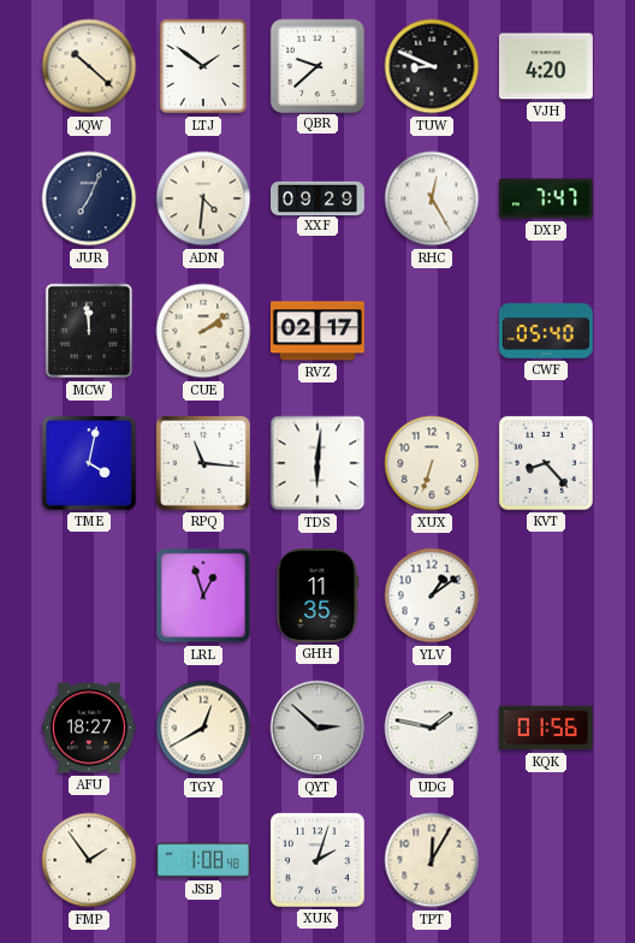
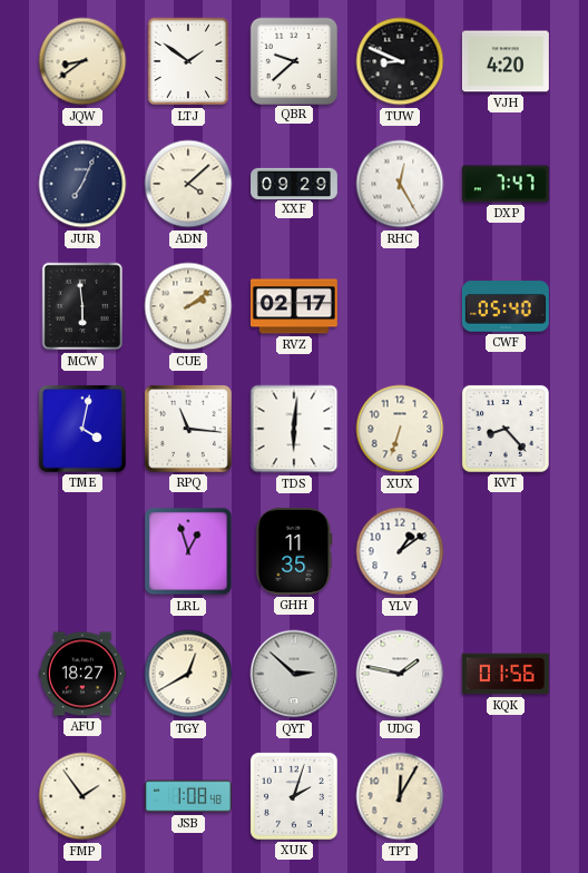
JQW: 10:22 -> 8:39
ADN: 4:31 -> 4:08
MCW: 11:59 -> 5:59
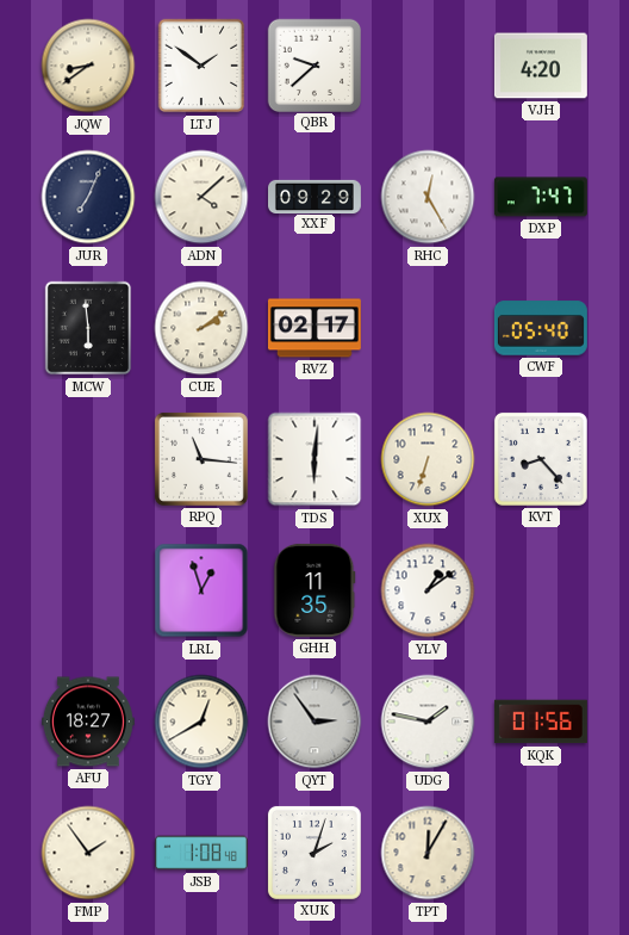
TUW: 8:49 -> none
TME: 4:02 -> none
QYT: 2:52 -> 2:54
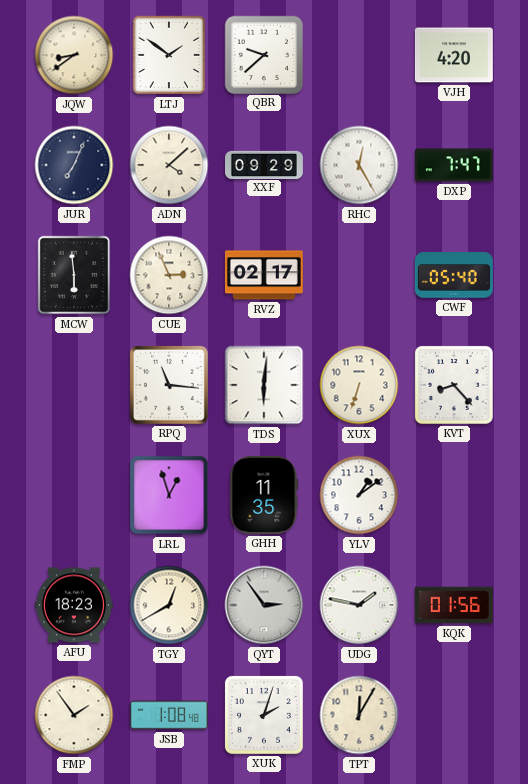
CUE: 2:09 -> 2:56
AFU: 18:27 -> 18:23
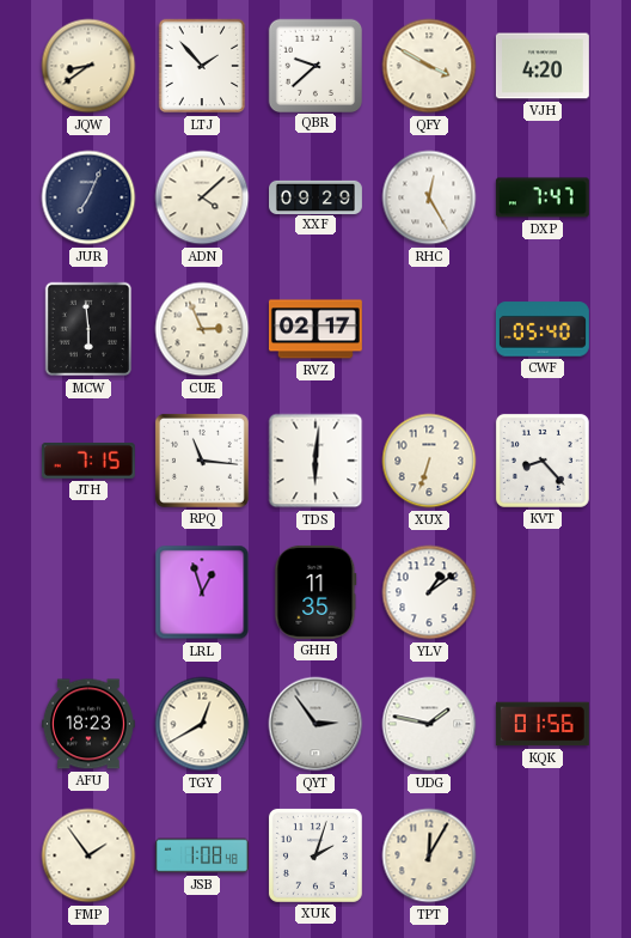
LTJ: 1:51 -> 1:53
QFY: none -> 3:50
JTH: none -> 7:15
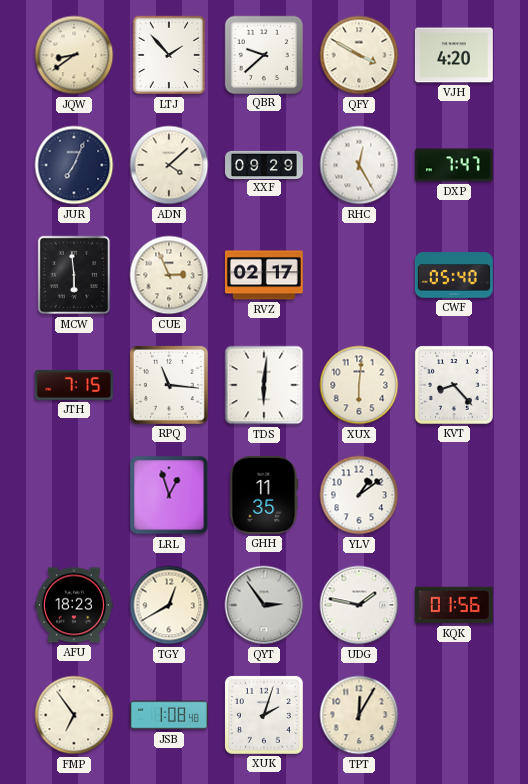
XUX: 6:33 -> 6:01
FMP: 1:54 -> 6:54
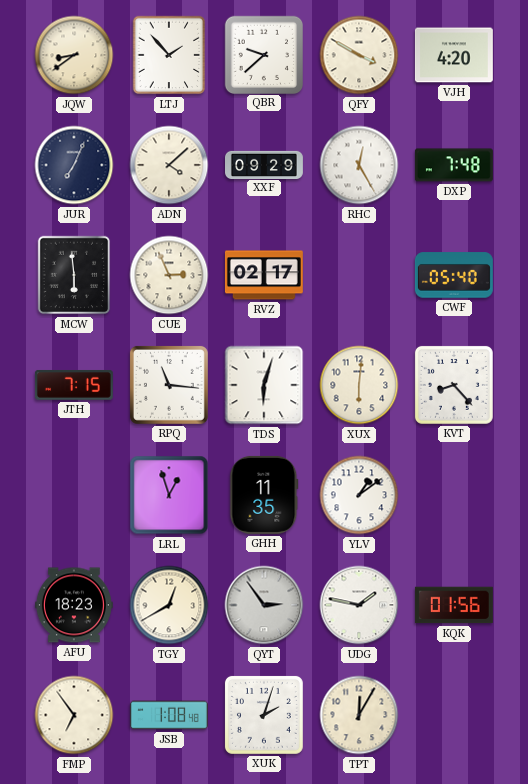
DXP: 7:47 -> 7:48
TDS: 6:01 -> 6:03
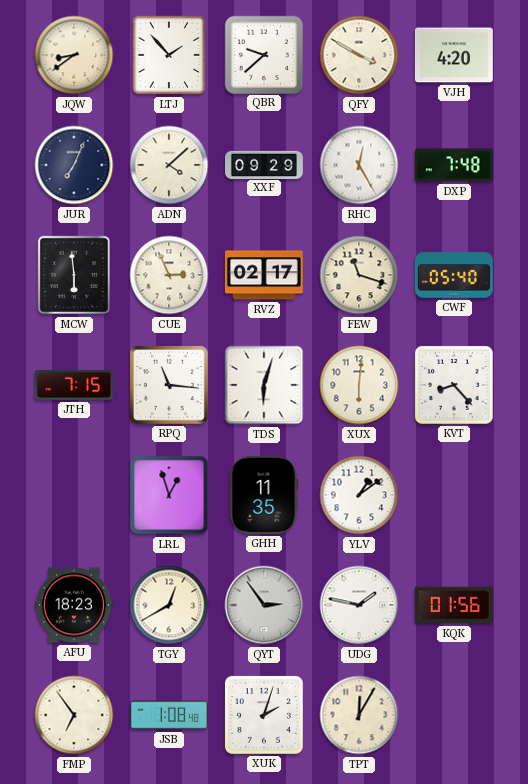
FEW: none -> 11:18
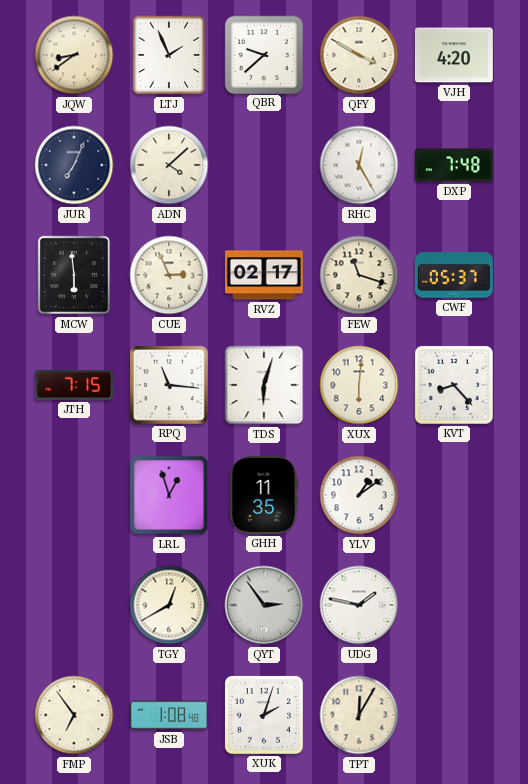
LTJ: 1:53 -> 1:56
XXF: 09:29 -> none
CWF: 05:40 -> 05:37
AFU: 18:23 -> none
KQK: 01:56 -> none
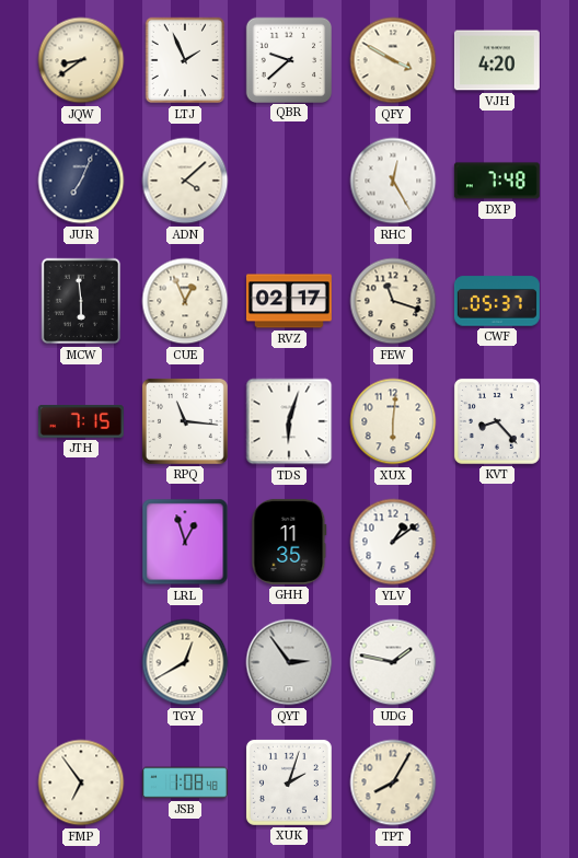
CUE: 2:56 -> 12:56
TPT: 12:05 -> 8:05
